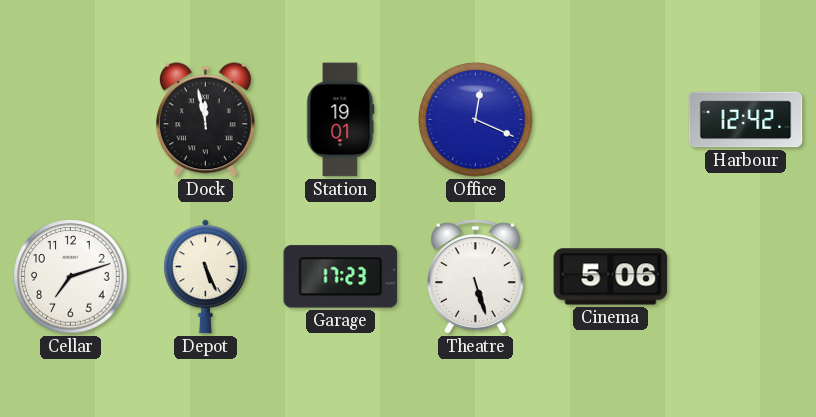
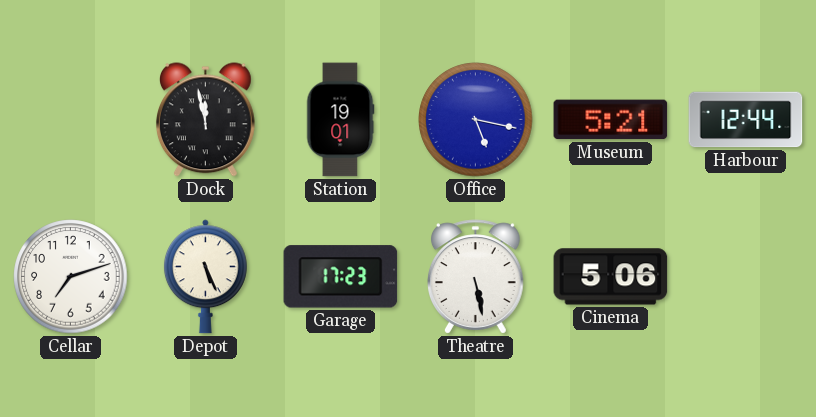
Office: 12:19 -> 5:17
Museum: none -> 5:21
Harbour: 12:42 -> 12:44
Theatre: 5:27 -> 5:28
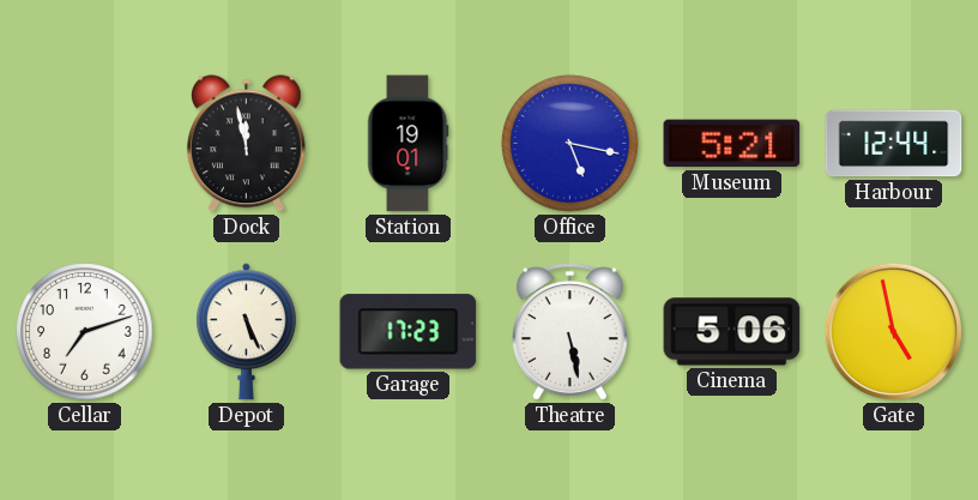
Gate: none -> 4:58
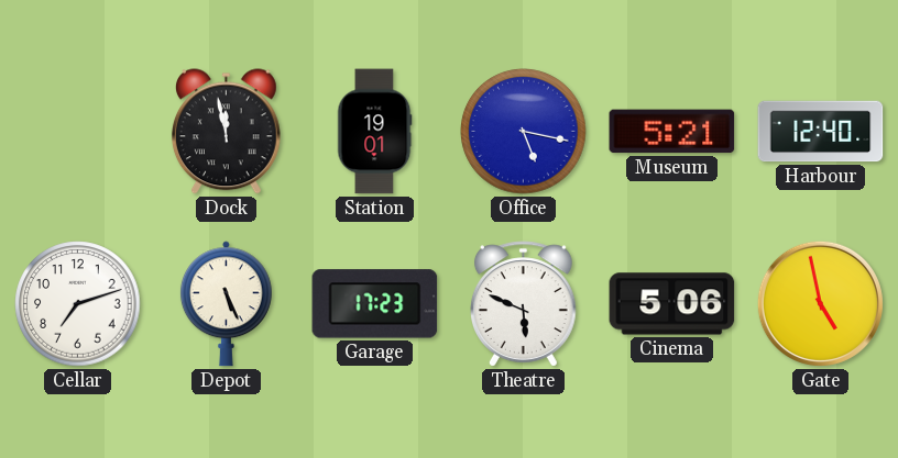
Harbour: 12:44 -> 12:40
Theatre: 5:28 -> 5:49
